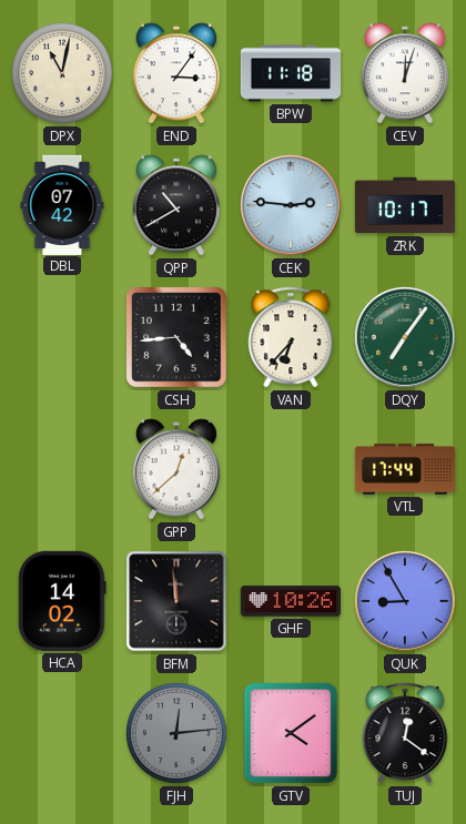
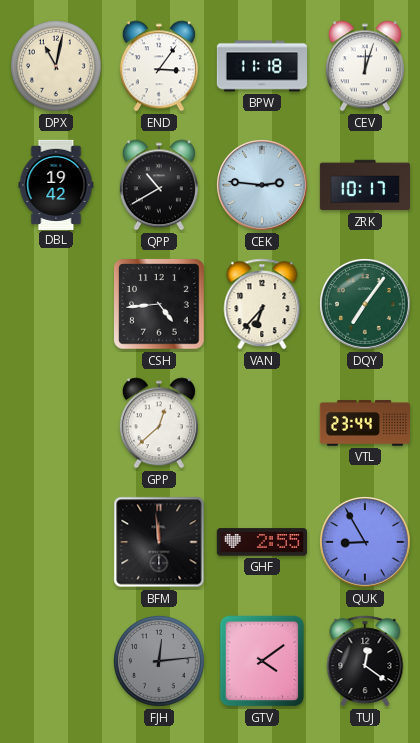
DBL: 07:42 -> 19:42
VTL: 17:44 -> 23:44
HCA: 14:02 -> none
GHF: 10:26 -> 2:55
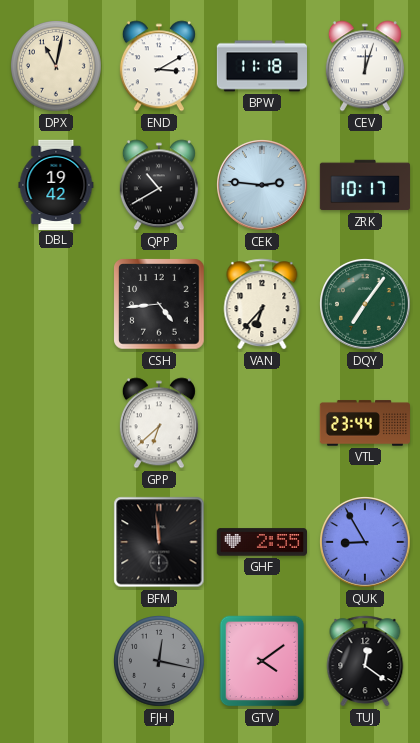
END: 3:06 -> 3:10
GPP: 12:38 -> 6:38
FJH: 12:14 -> 12:17
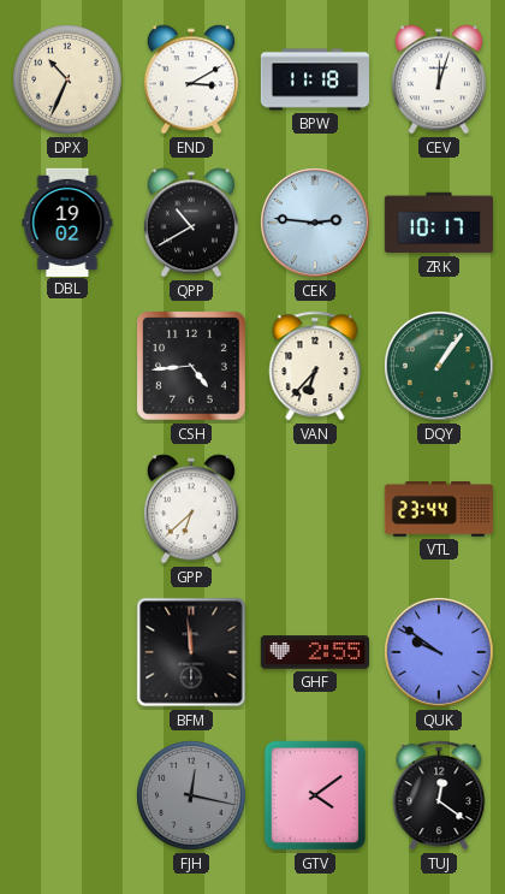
DPX: 11:02 -> 10:34
DBL: 19:42 -> 19:02
DQY: 7:06 -> 1:06
QUK: 8:55 -> 9:51
